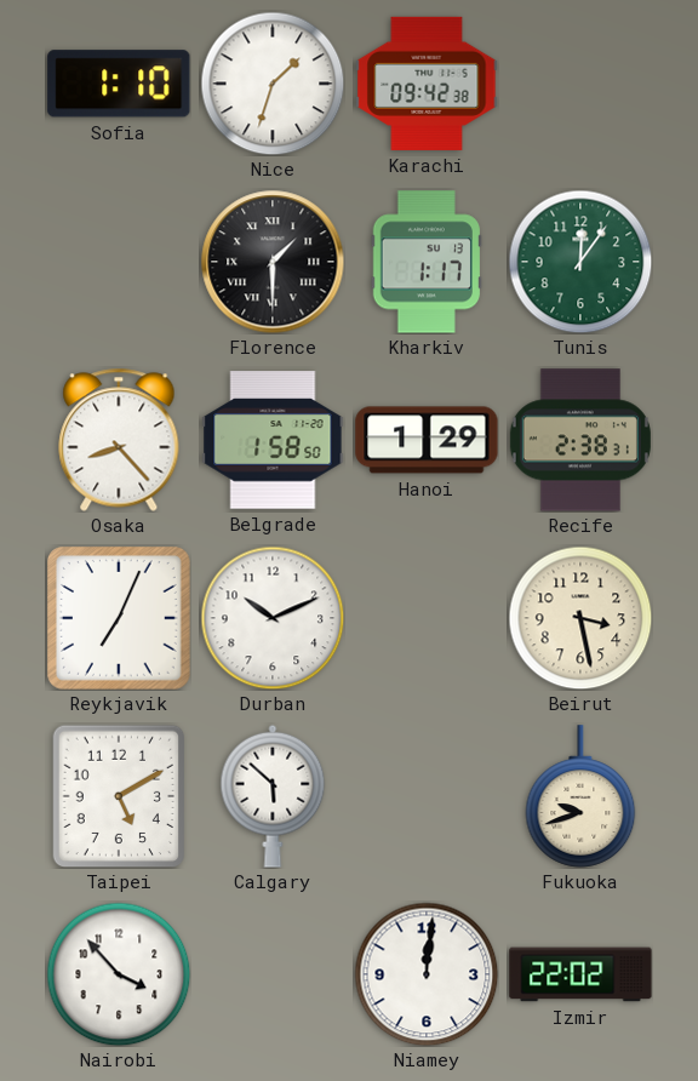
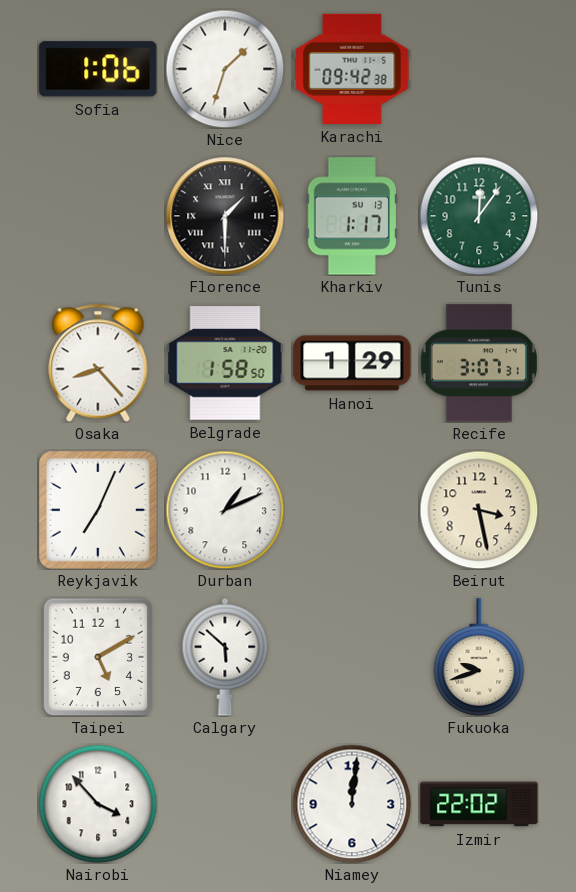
Sofia: 1:10 -> 1:06
Recife: 2:38 -> 3:07
Durban: 10:11 -> 1:11
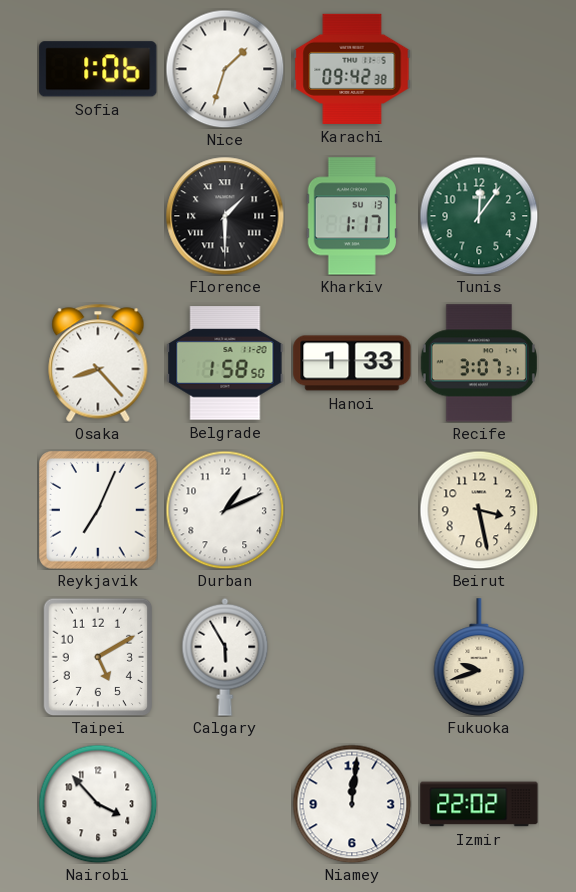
Hanoi: 1:29 -> 1:33
Calgary: 5:52 -> 5:55
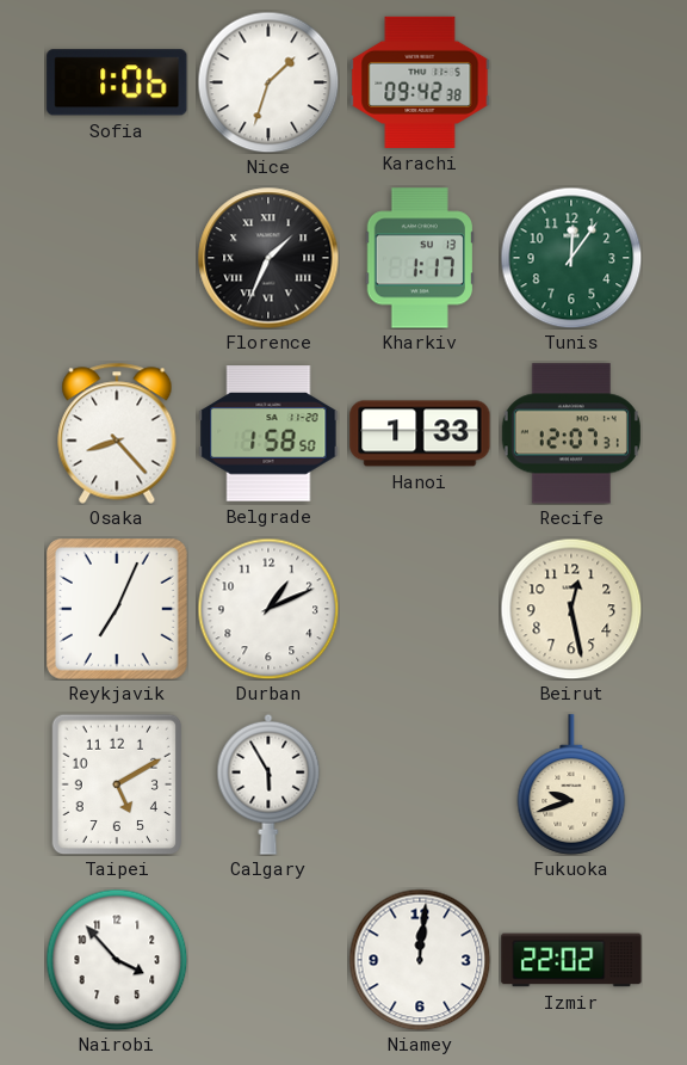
Florence: 1:30 -> 1:34
Recife: 3:07 -> 12:07
Beirut: 3:28 -> 12:28
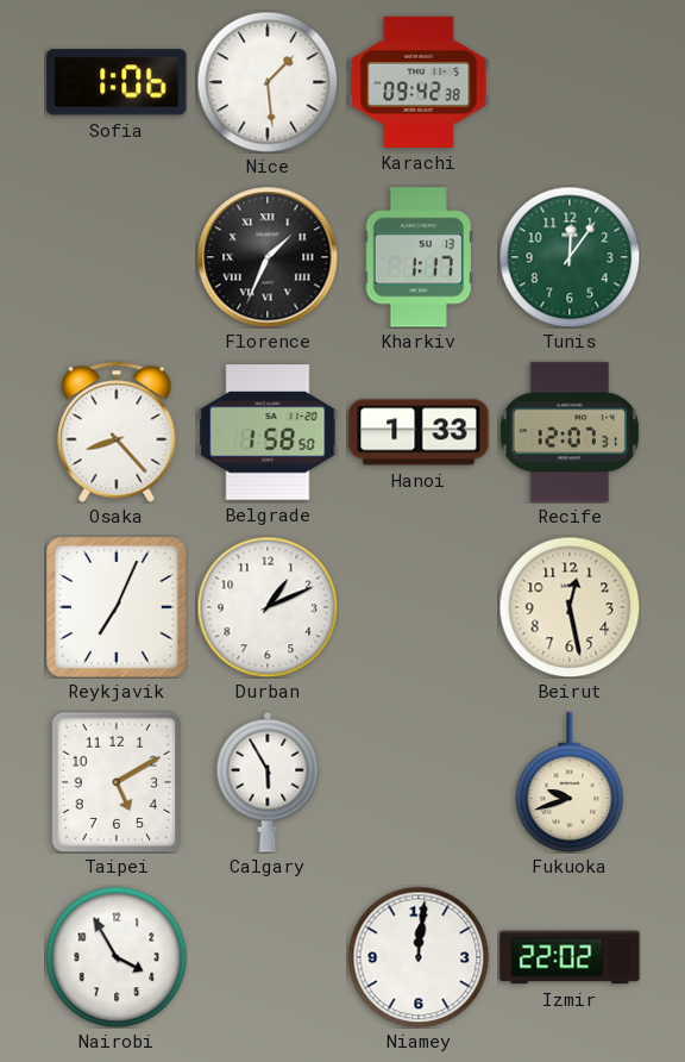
Nice: 1:33 -> 1:29
Nairobi: 3:53 -> 3:55
